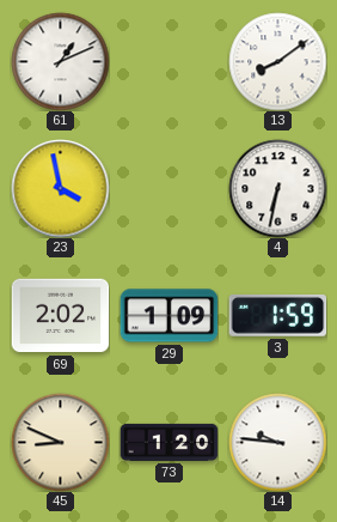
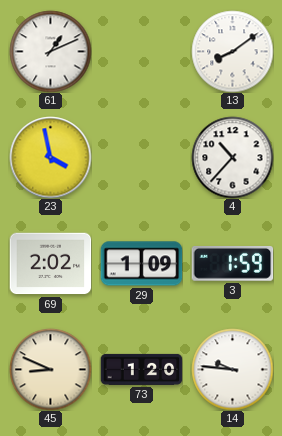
4: 6:32 -> 10:37
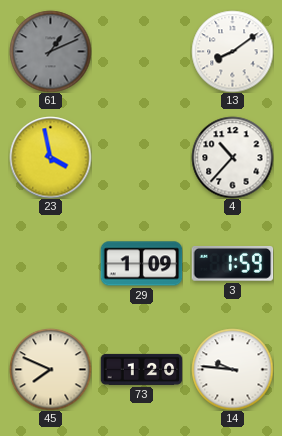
61 dial: white -> grey
69: 2:02 -> none
45: 8:49 -> 7:49
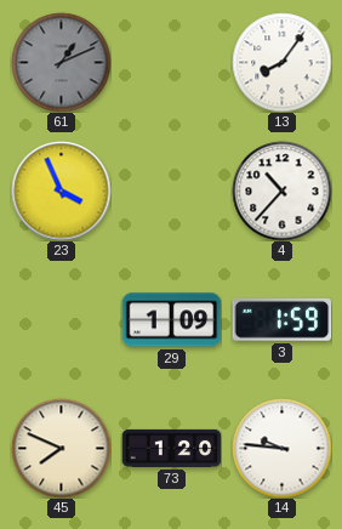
13: 8:09 -> 8:06
23: 3:58 -> 3:56
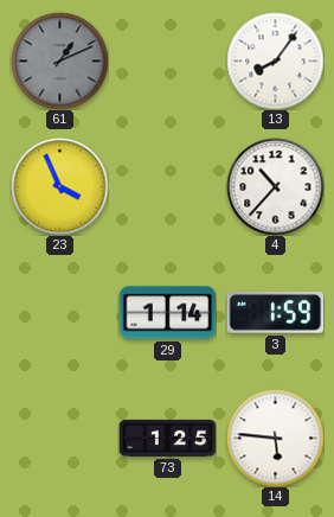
29: 1:09 -> 1:14
45: 7:49 -> none
73: 1:20 -> 1:25
14: 9:46 -> 5:46
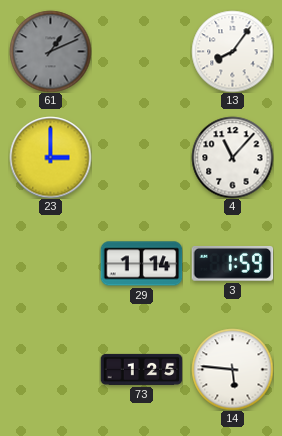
23: 3:56 -> 3:00
4: 10:37 -> 11:07
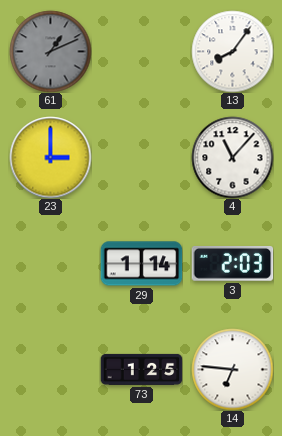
3: 1:59 -> 2:03
14: 5:46 -> 6:46
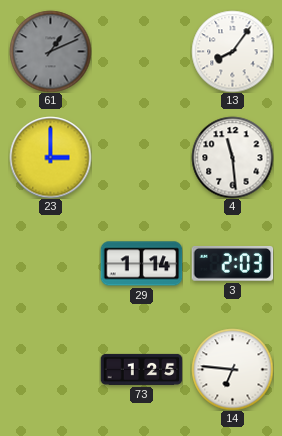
4: 11:07 -> 11:29
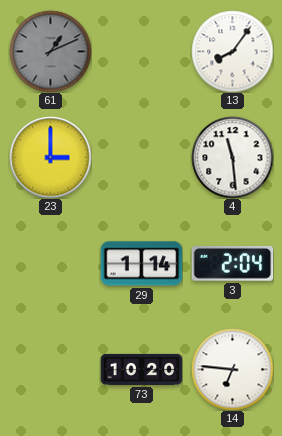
3: 2:03 -> 2:04
73: 1:25 -> 10:20
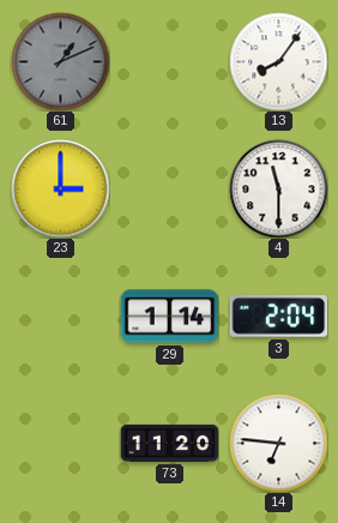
4: 11:29 -> 11:30
73: 10:20 -> 11:20
